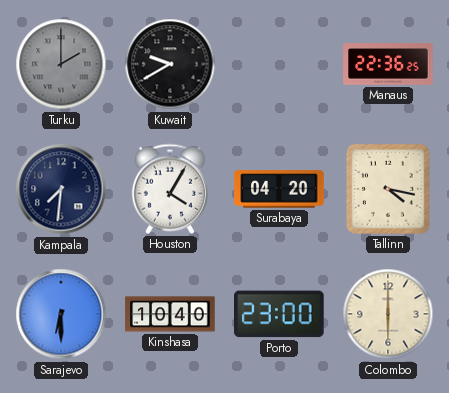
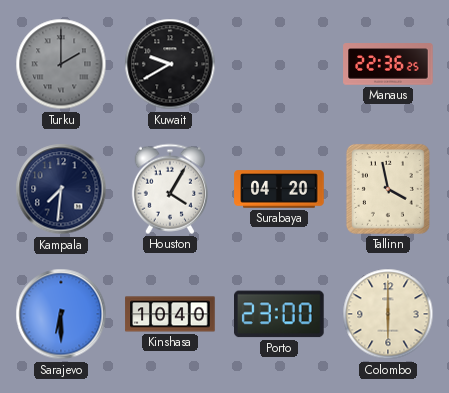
Tallinn: 4:17 -> 3:58
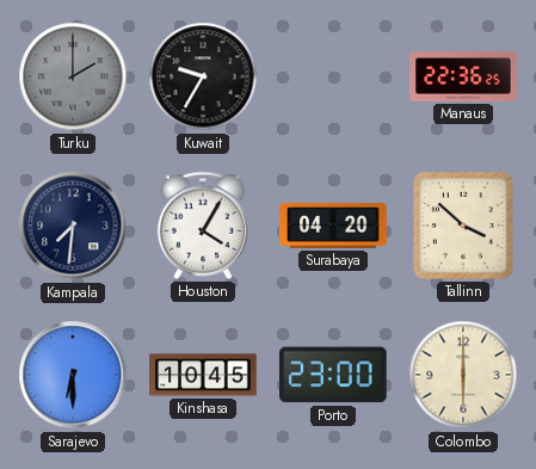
Kuwait: 9:40 -> 9:35
Tallinn: 3:58 -> 3:52
Kinshasa: 10:40 -> 10:45
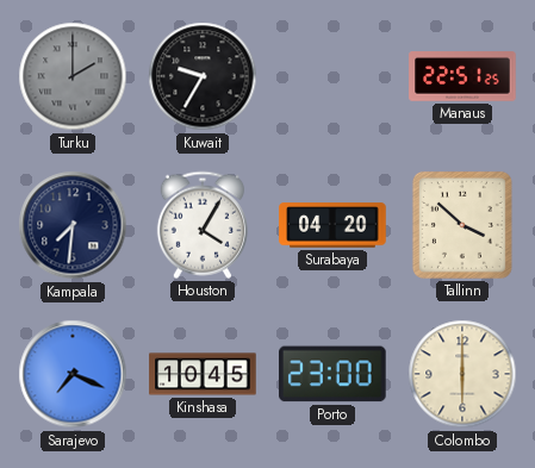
Manaus: 22:36 -> 22:51
Sarajevo: 6:30 -> 7:19
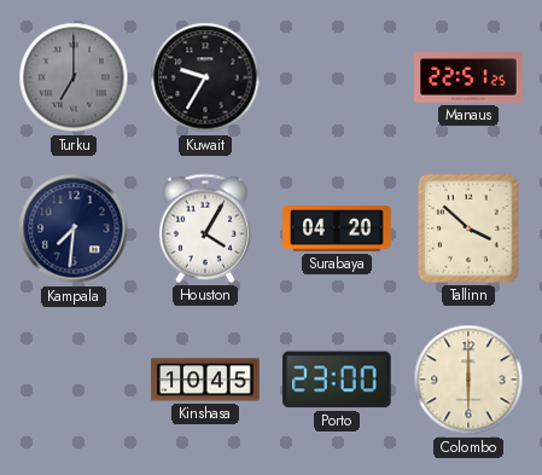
Turku: 2:00 -> 7:00
Sarajevo: 7:19 -> none
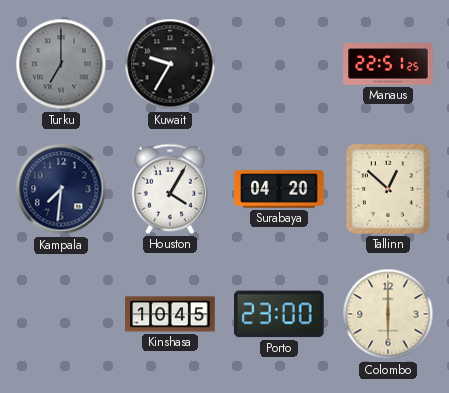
Tallinn: 3:52 -> 12:52
